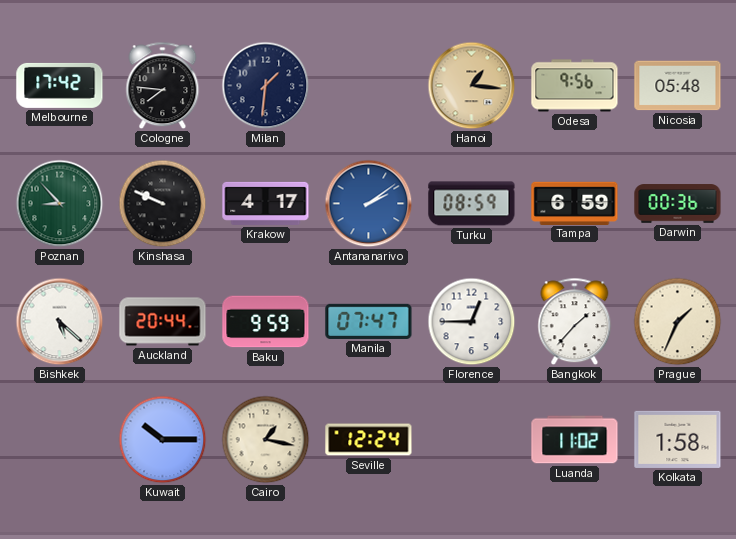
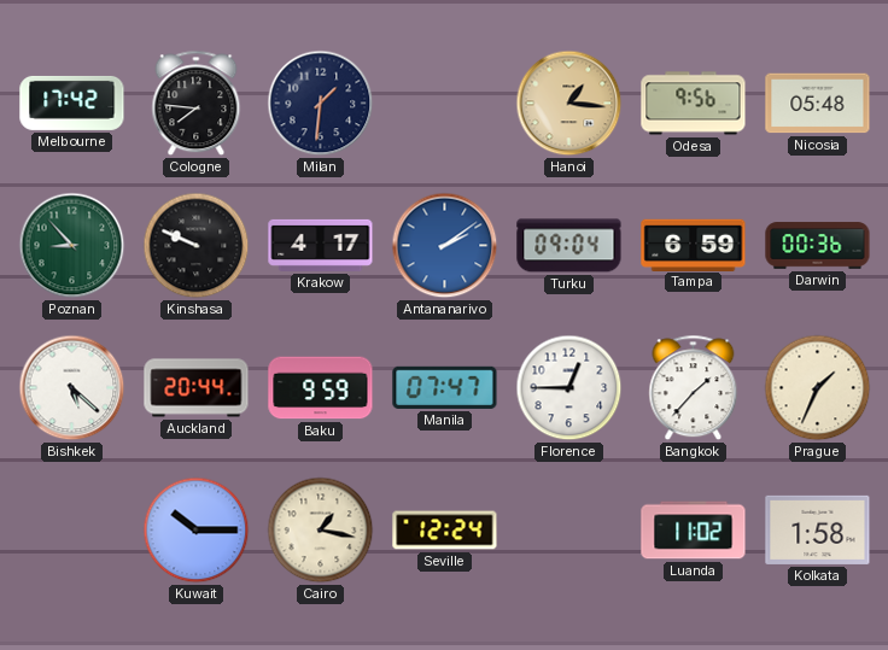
Turku: 08:59 -> 09:04
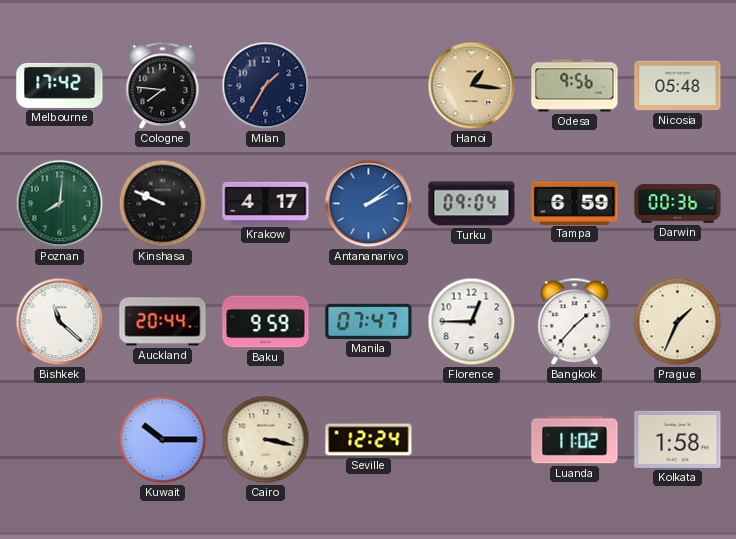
Milan: 1:31 -> 1:35
Poznan: 8:53 -> 8:01
Bishkek: 5:22 -> 11:22
Cairo: 1:17 -> 3:17
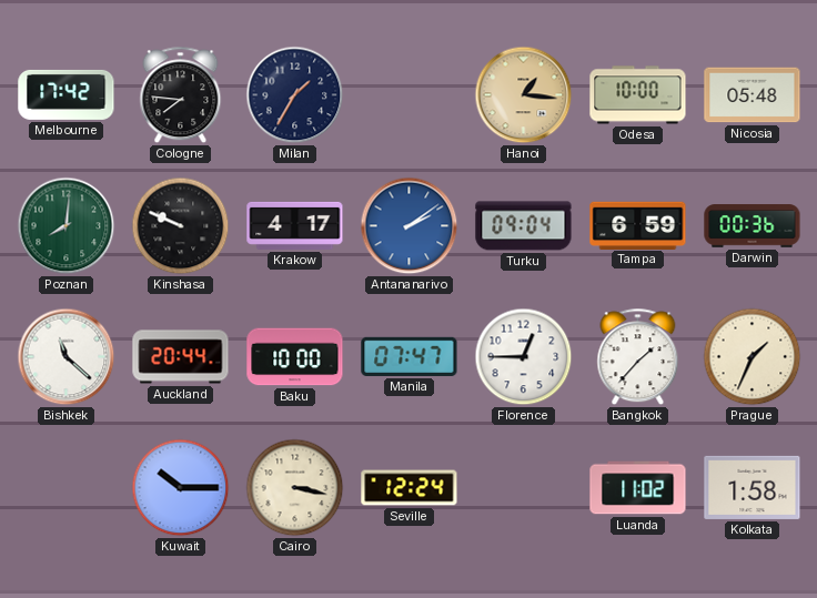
Odesa: 9:56 -> 10:00
Baku: 9:59 -> 10:00
